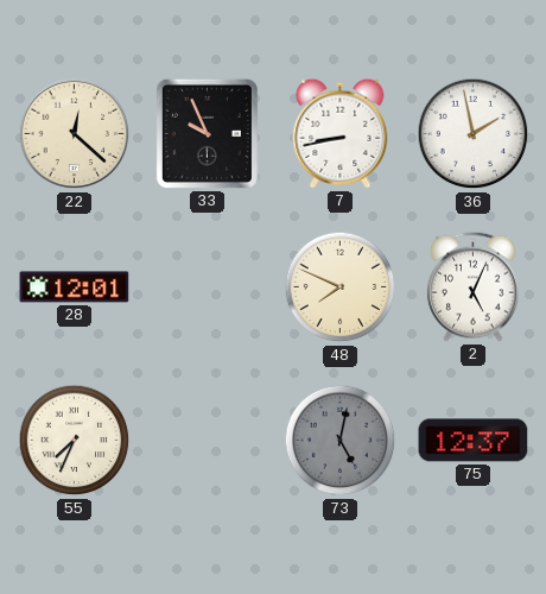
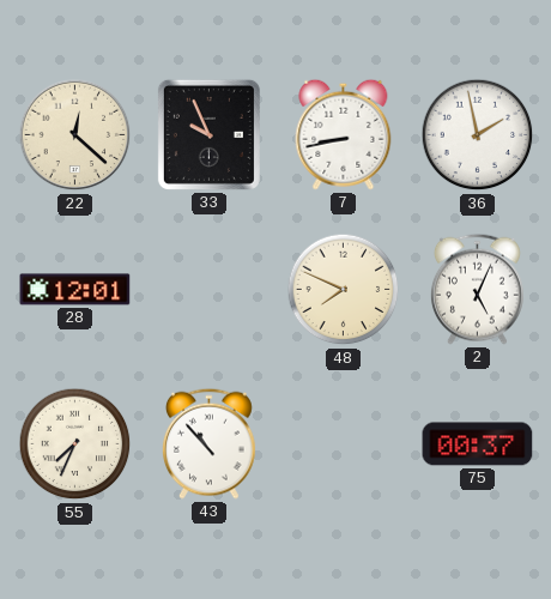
43: none -> 10:53
73: 5:02 -> none
75: 12:37 -> 00:37
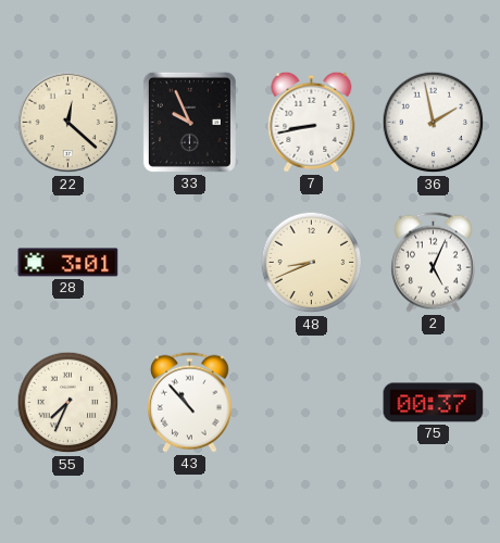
28: 12:01 -> 3:01
48: 7:49 -> 8:41
